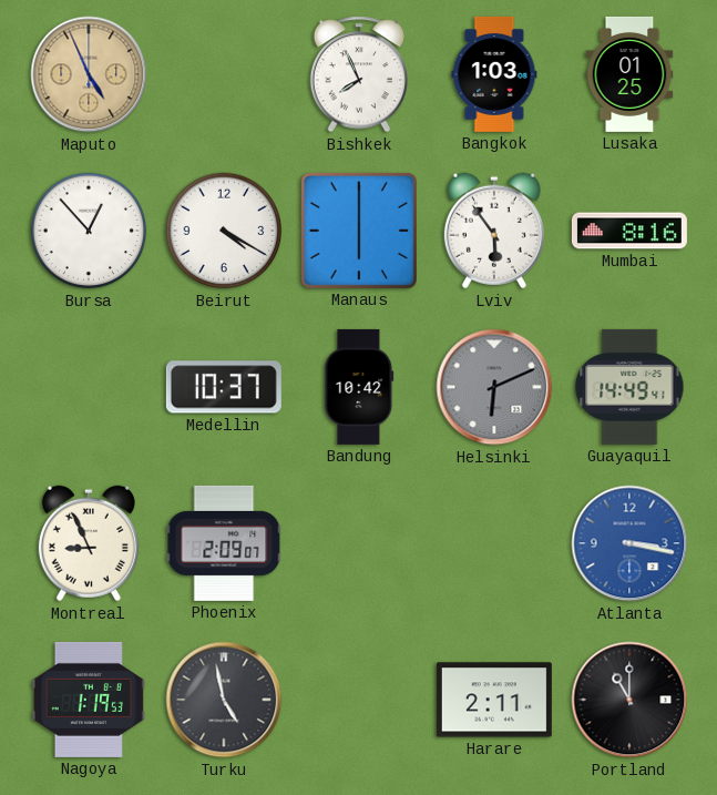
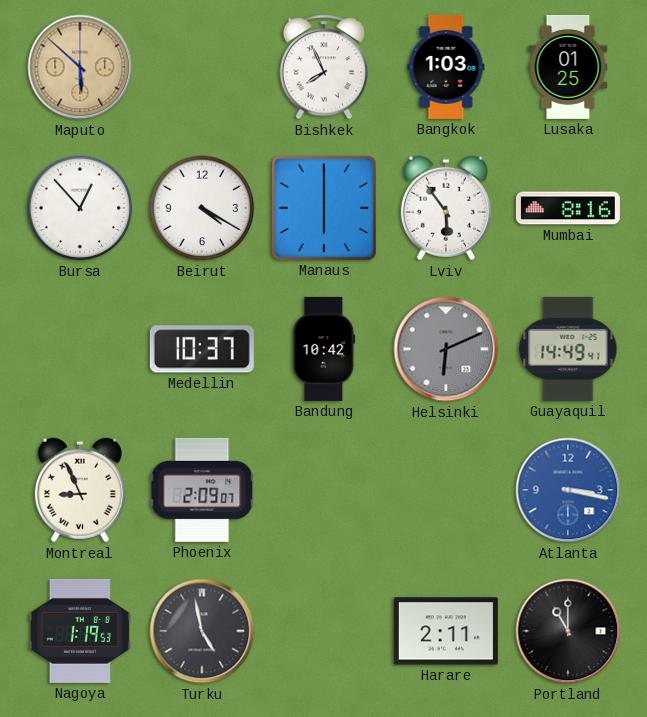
Maputo: 4:56 -> 5:52
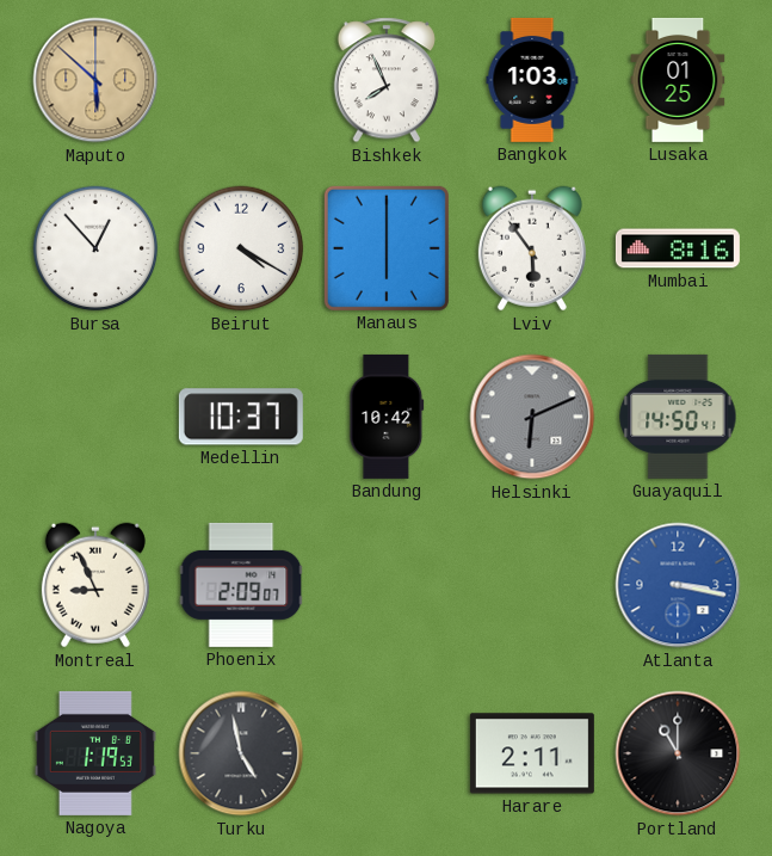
Guayaquil: 14:49 -> 14:50
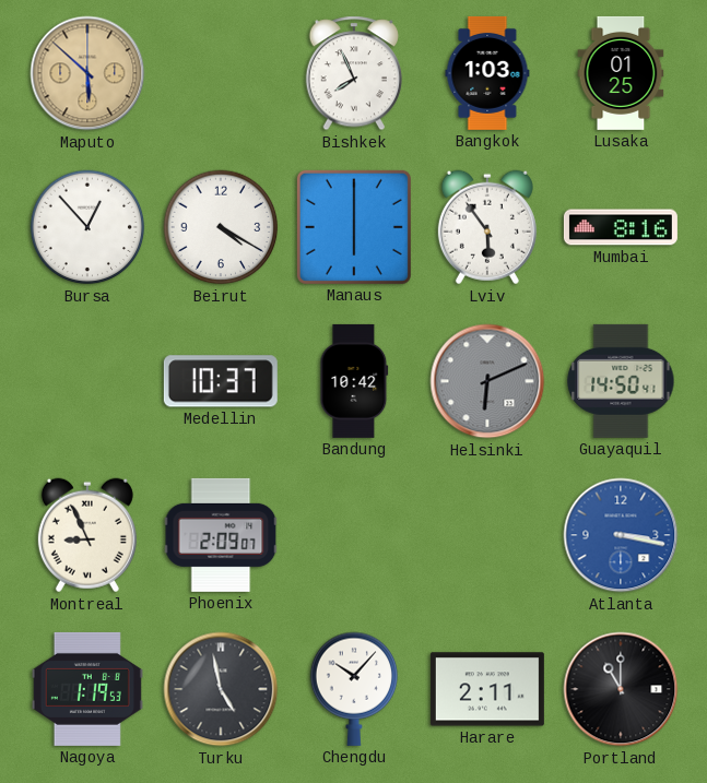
Chengdu: none -> 10:07
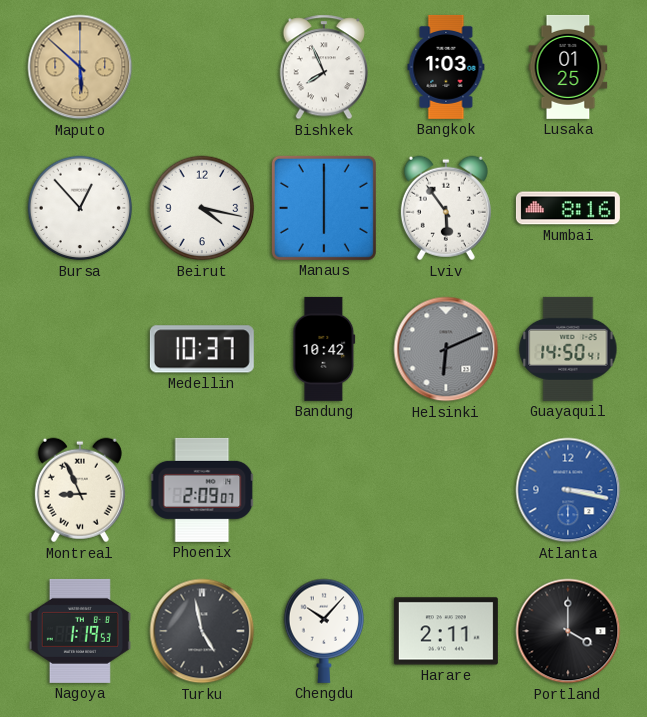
Beirut: 4:20 -> 4:17
Portland: 11:00 -> 4:00
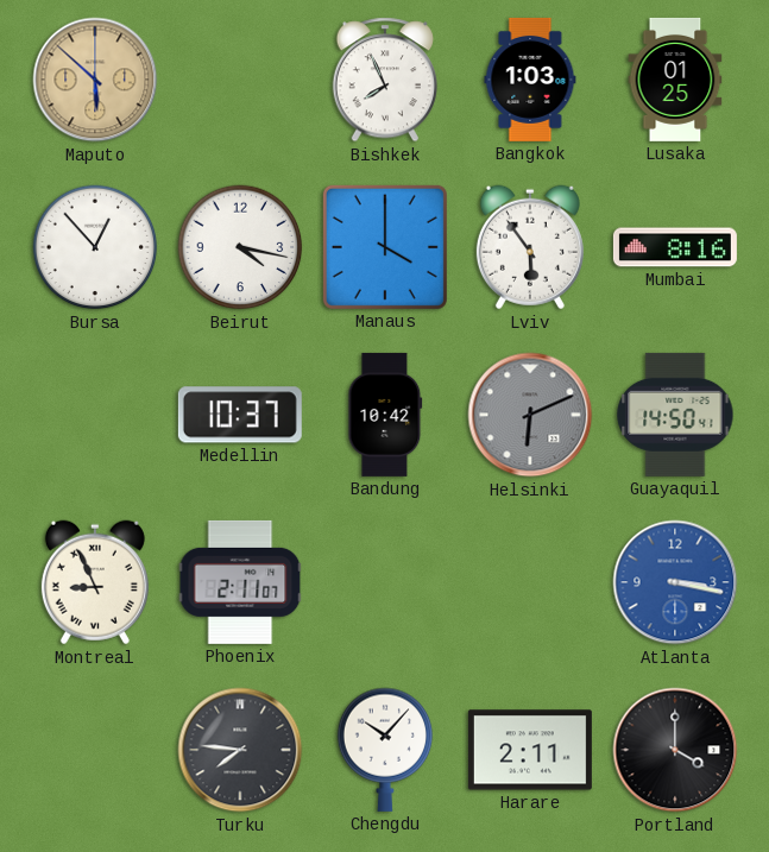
Manaus: 6:00 -> 4:00
Phoenix: 2:09 -> 2:11
Nagoya: 1:19 -> none
Turku: 4:58 -> 7:46
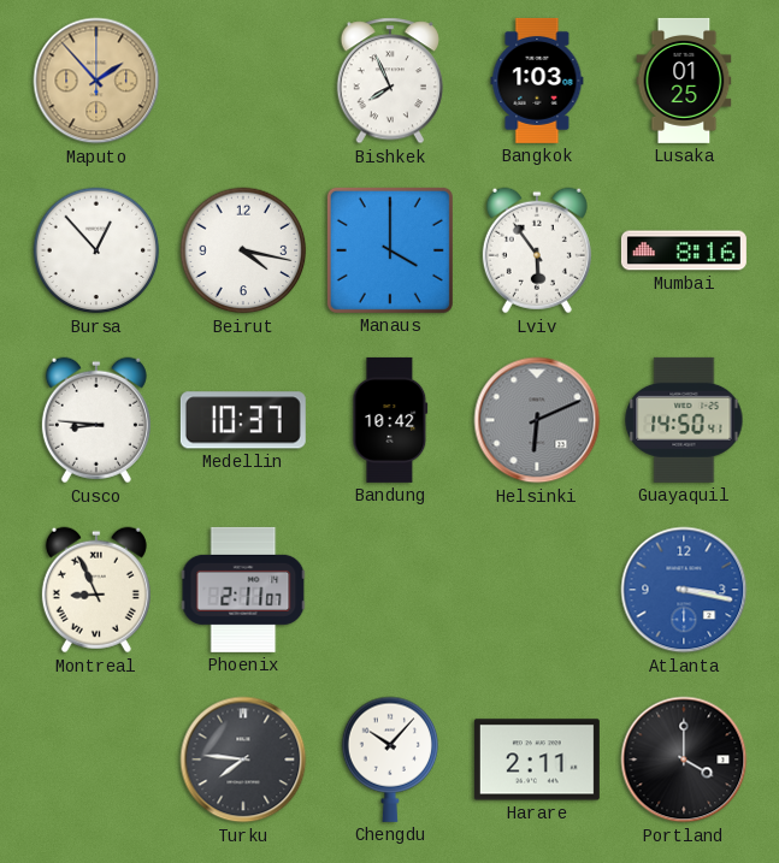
Maputo: 5:52 -> 1:53
Cusco: none -> 8:46
